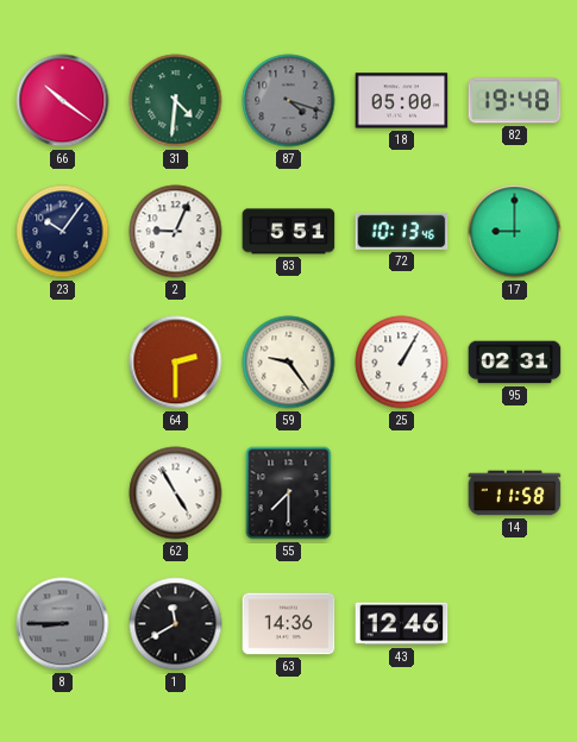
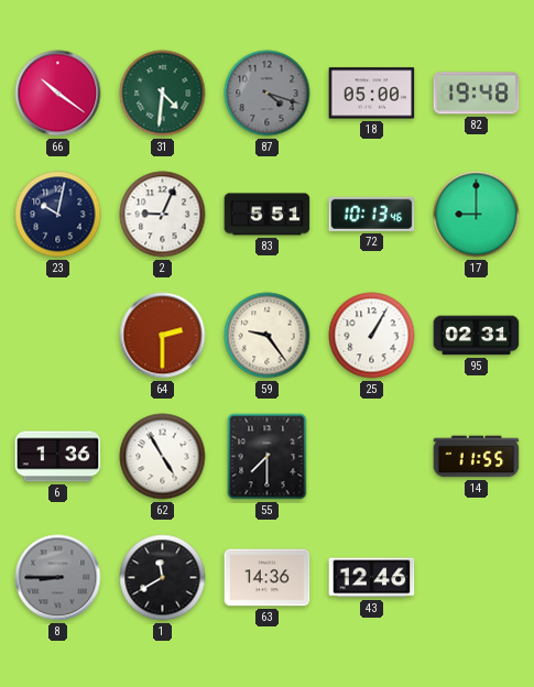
23: 10:06 -> 10:02
6: none -> 1:36
14: 11:58 -> 11:55
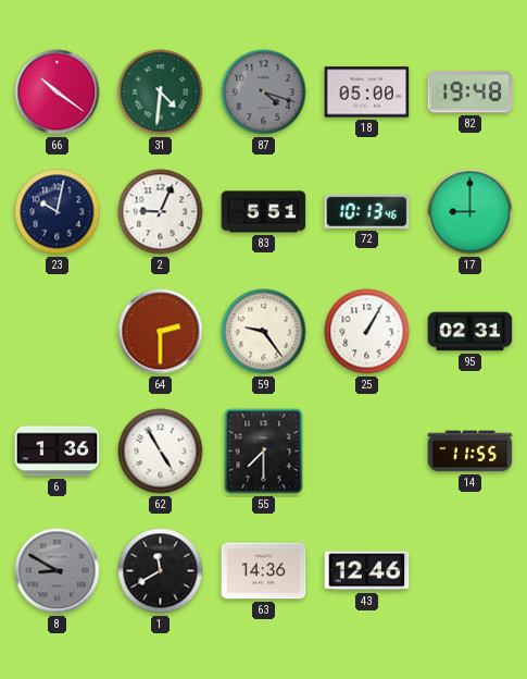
8: 8:45 -> 8:50
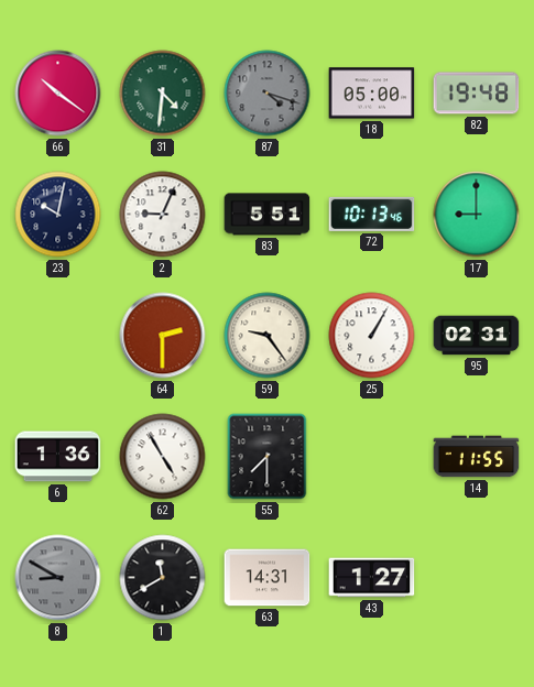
63: 14:36 -> 14:31
43: 12:46 -> 1:27
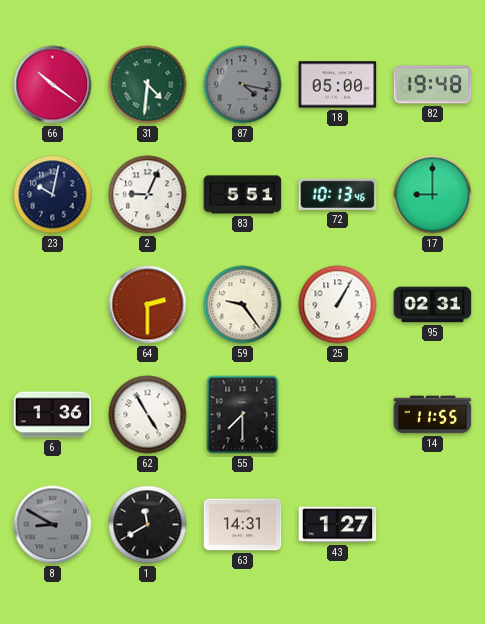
87: 4:18 -> 4:17
